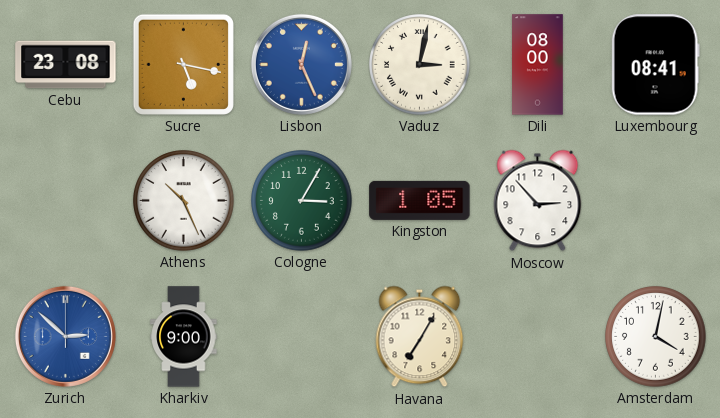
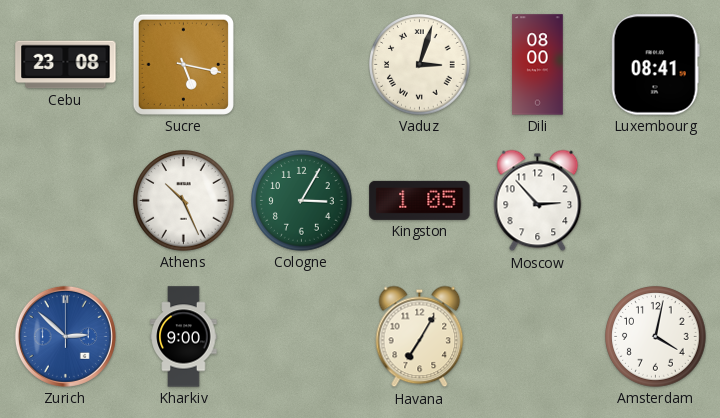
Lisbon: 12:26 -> none
Vaduz: 3:02 -> 3:03
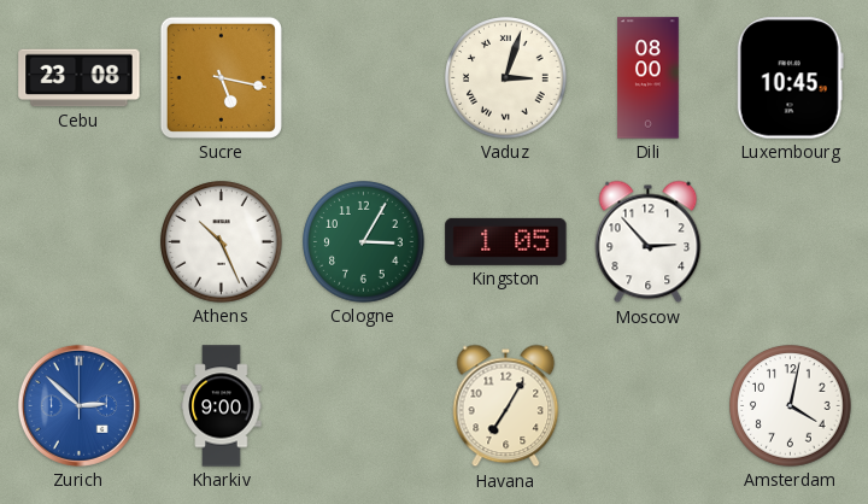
Luxembourg: 08:41 -> 10:45
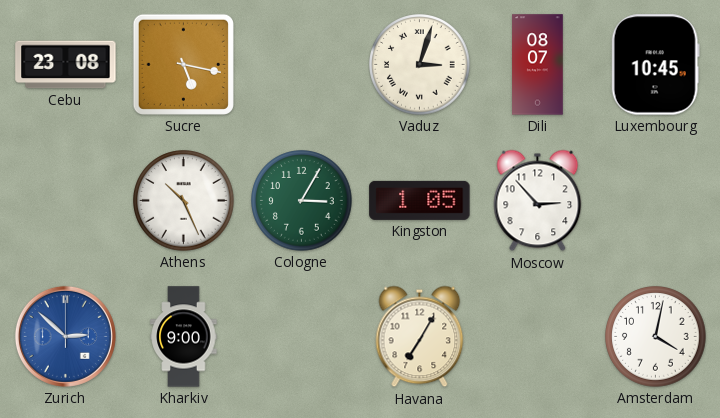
Dili: 08:00 -> 08:07
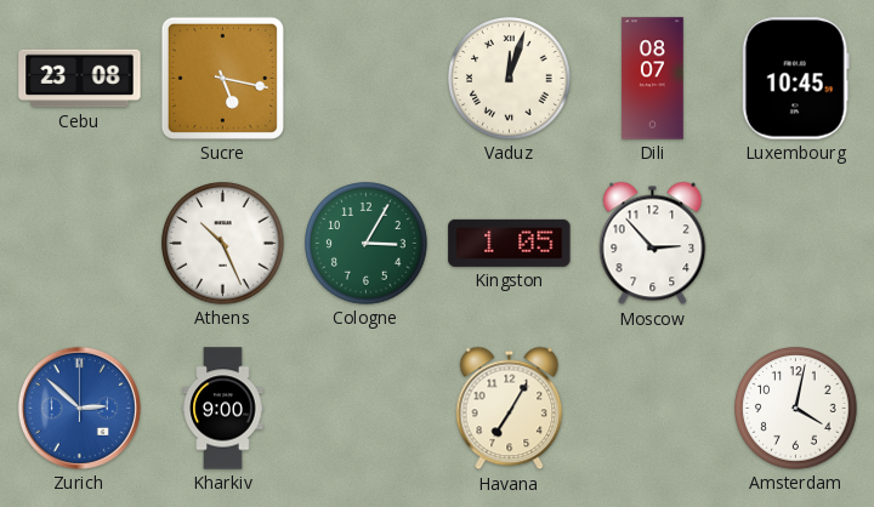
Vaduz: 3:03 -> 12:03
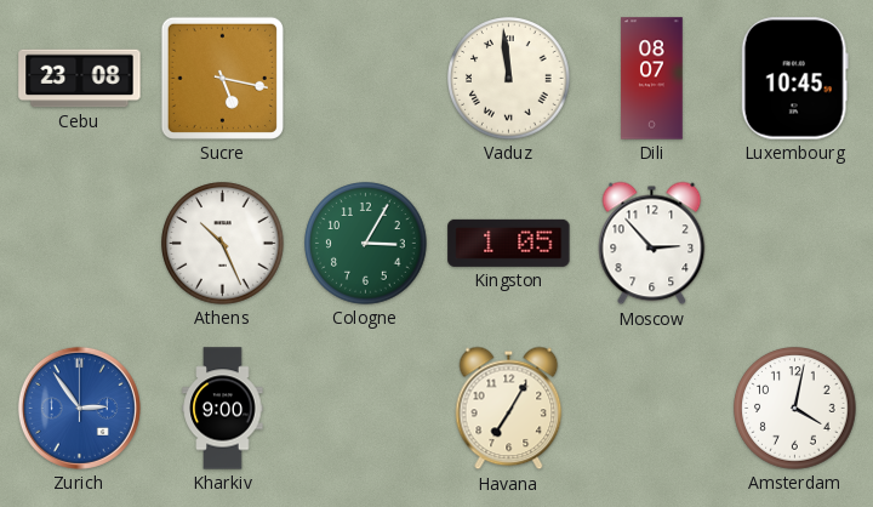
Vaduz: 12:03 -> 11:59
Zurich: 2:52 -> 2:54
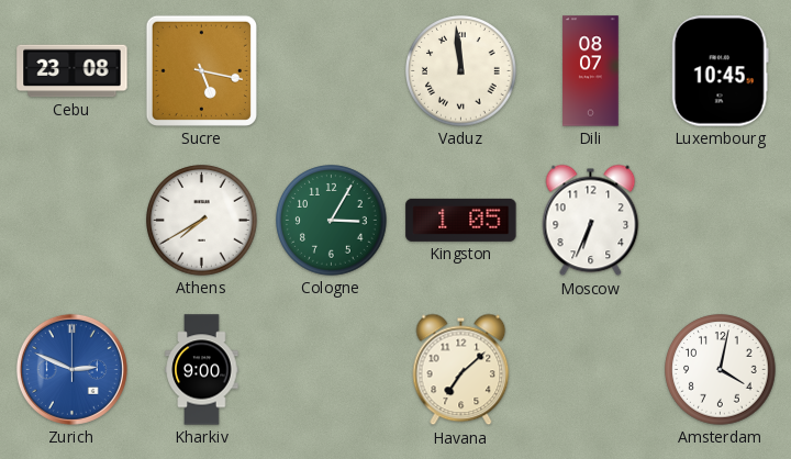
Athens: 10:26 -> 7:40
Moscow: 2:53 -> 6:34
Zurich: 2:54 -> 2:49
Havana: 7:05 -> 7:08
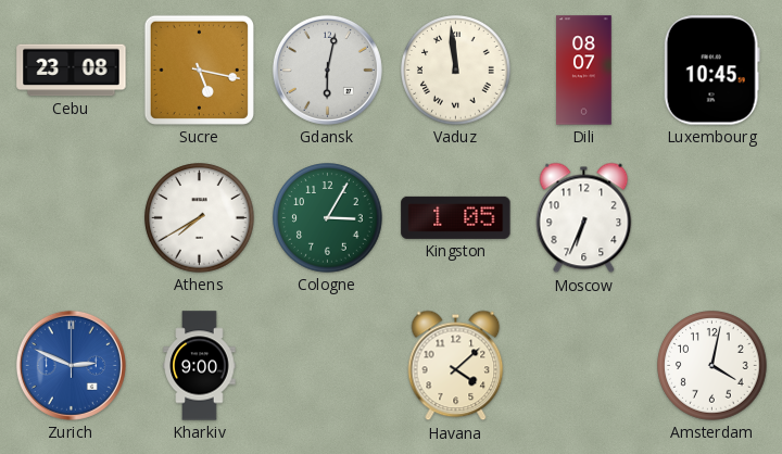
Gdansk: none -> 6:02
Havana: 7:08 -> 4:08
